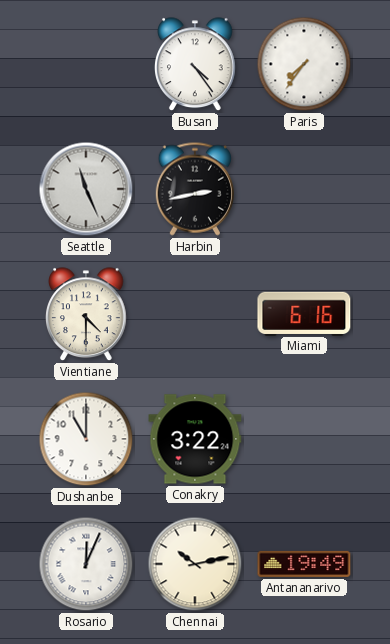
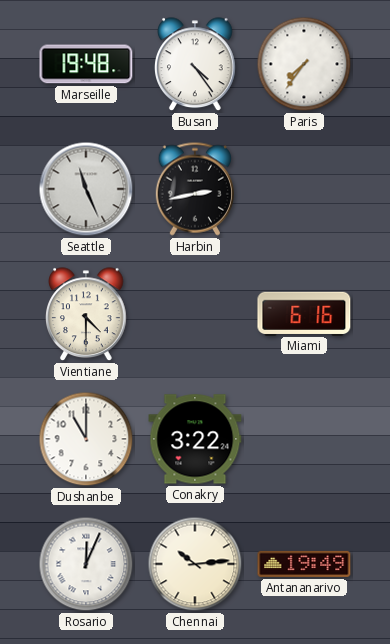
Marseille: none -> 19:48
Chennai: 10:13 -> 10:14
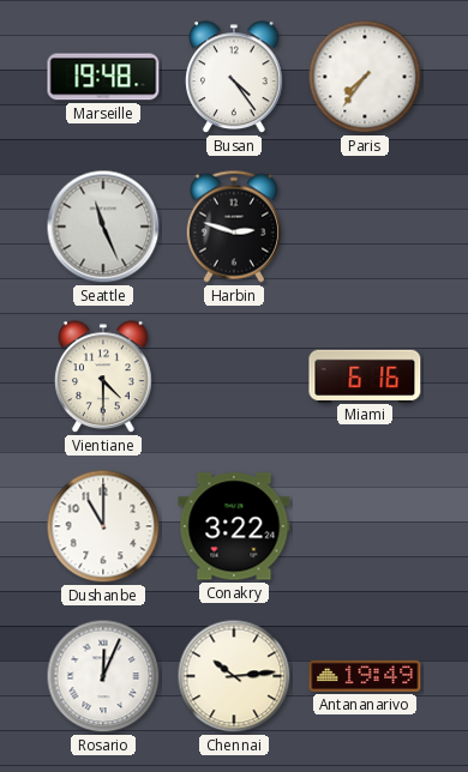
Harbin: 2:43 -> 2:48
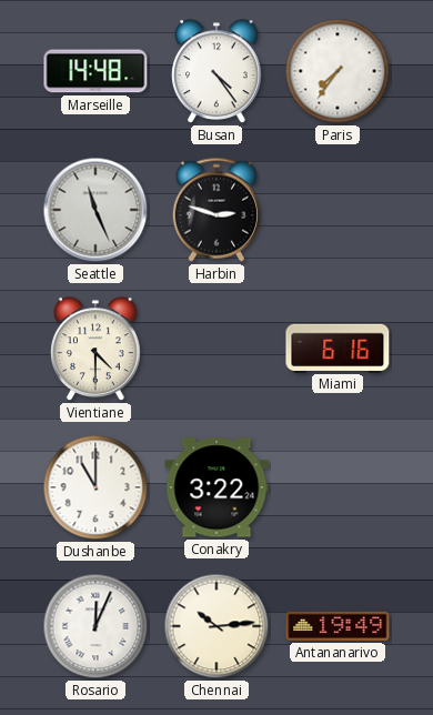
Marseille: 19:48 -> 14:48
